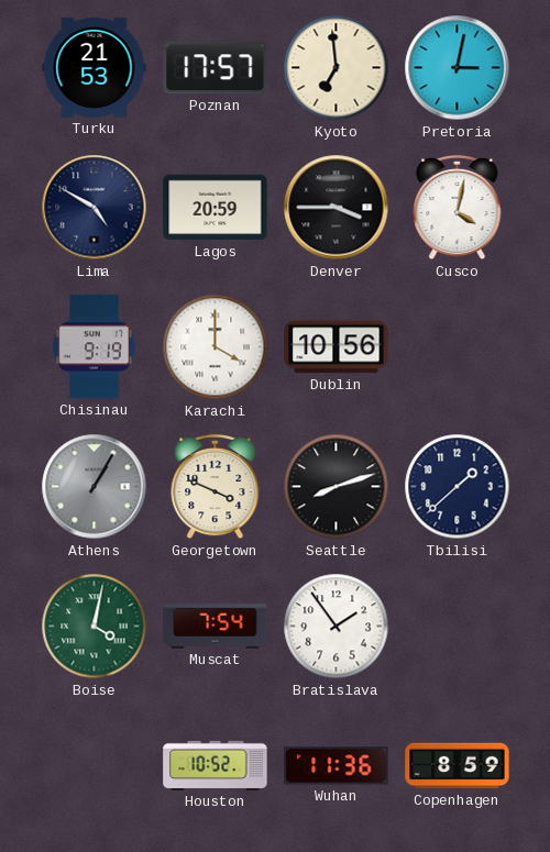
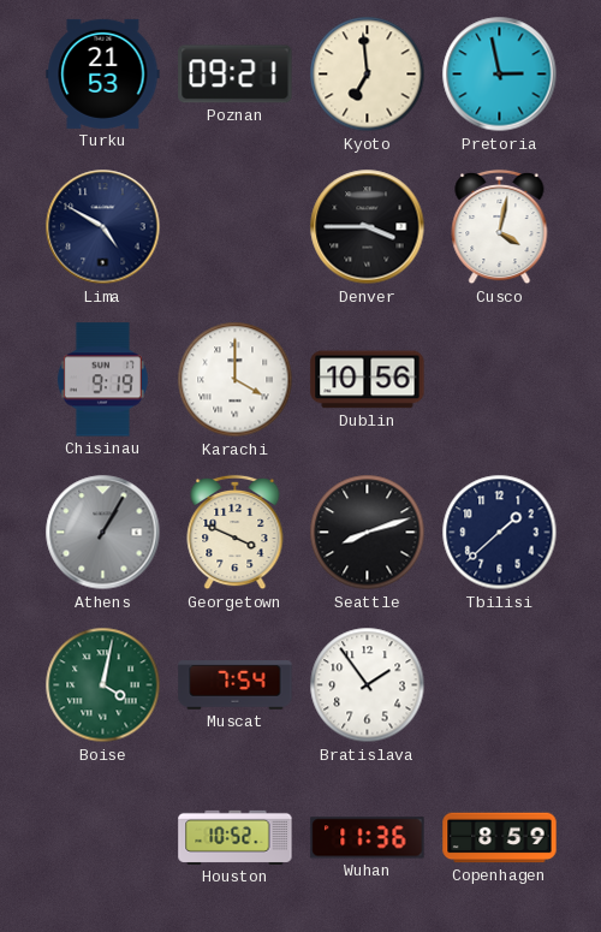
Poznan: 17:57 -> 09:21
Pretoria: 3:02 -> 2:58
Lagos: 20:59 -> none
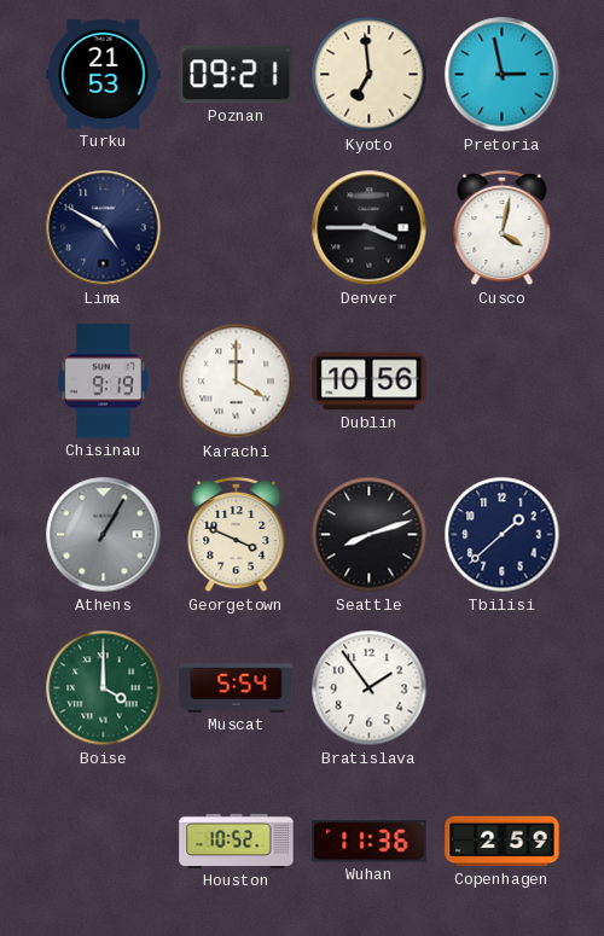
Boise: 4:02 -> 4:00
Muscat: 7:54 -> 5:54
Copenhagen: 8:59 -> 2:59
